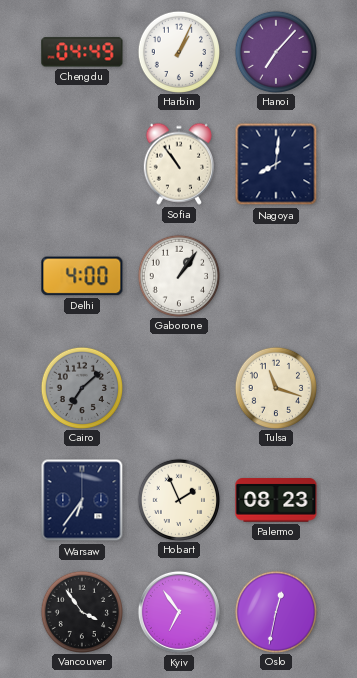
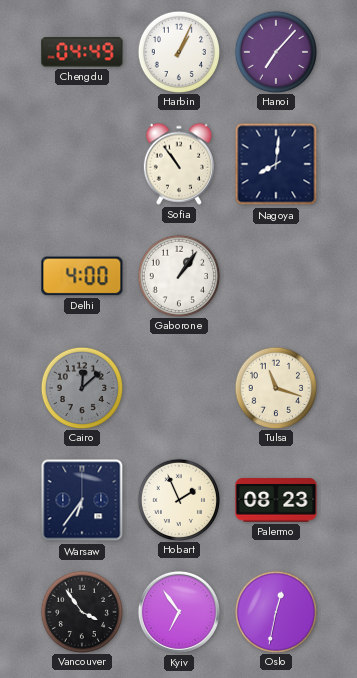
Cairo: 7:08 -> 12:08
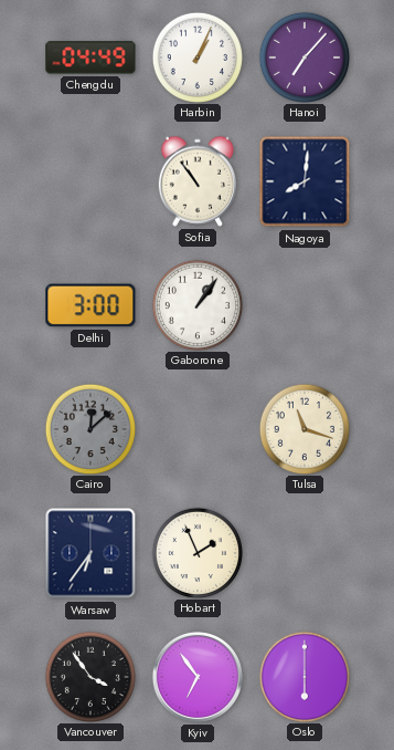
Delhi: 4:00 -> 3:00
Palermo: 08:23 -> none
Oslo: 12:32 -> 6:00
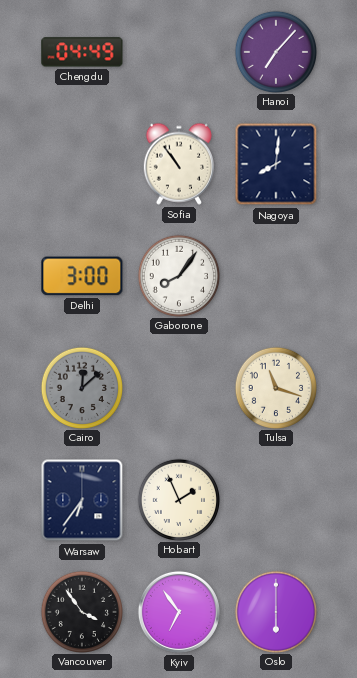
Harbin: 1:04 -> none
Gaborone: 1:06 -> 8:06
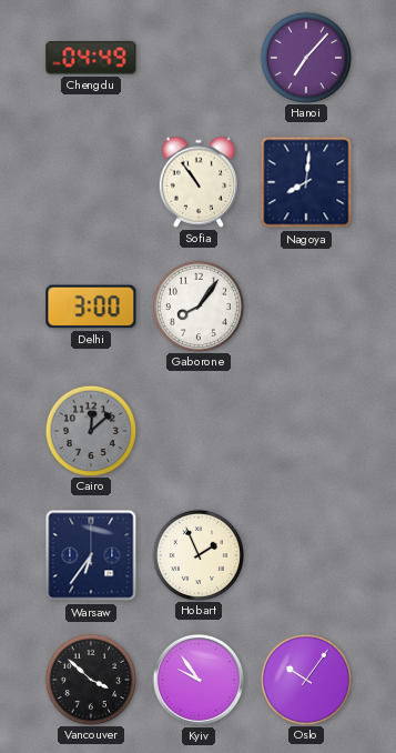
Tulsa: 11:18 -> none
Vancouver: 3:54 -> 3:52
Kyiv: 6:54 -> 9:54
Oslo: 6:00 -> 10:06
